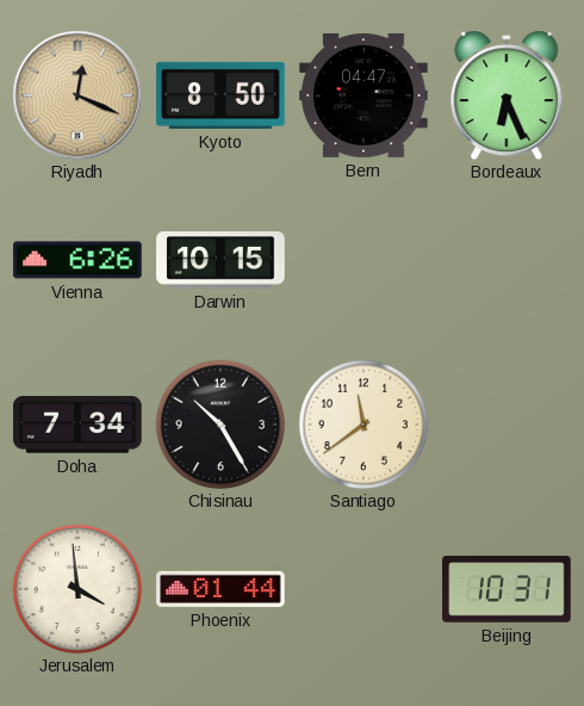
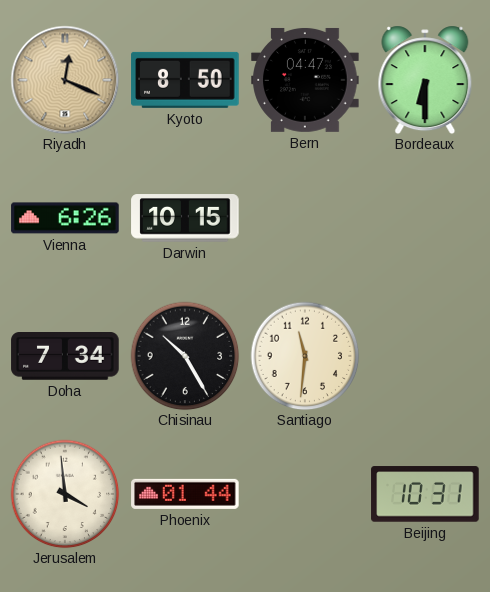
Bordeaux: 6:26 -> 6:30
Santiago: 11:39 -> 11:31
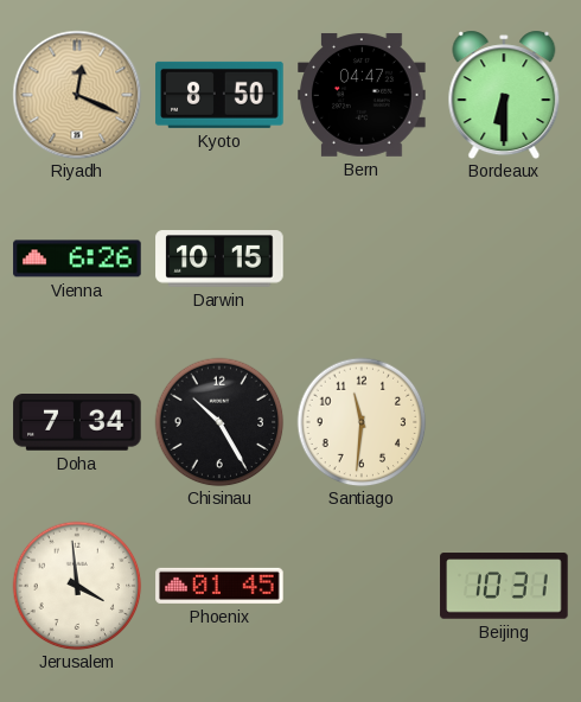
Phoenix: 01:44 -> 01:45
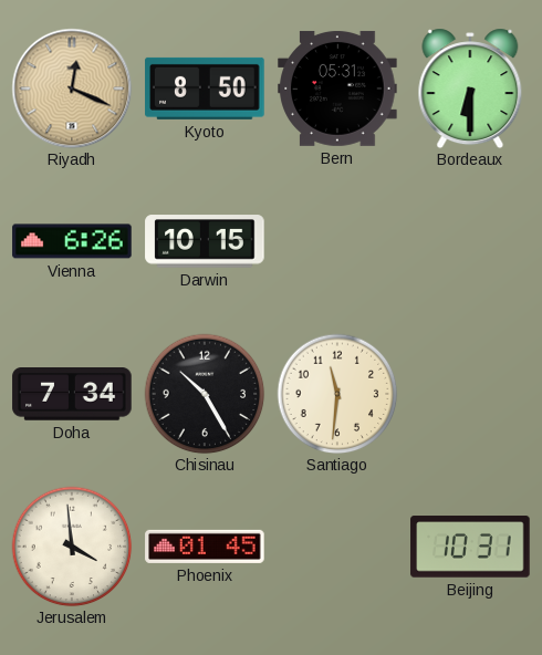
Bern: 04:47 -> 05:31
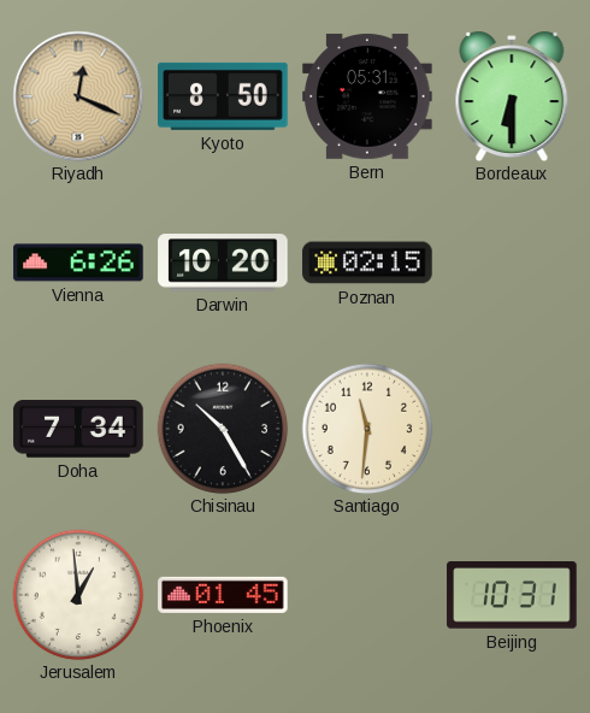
Darwin: 10:15 -> 10:20
Poznan: none -> 02:15
Jerusalem: 3:59 -> 12:59
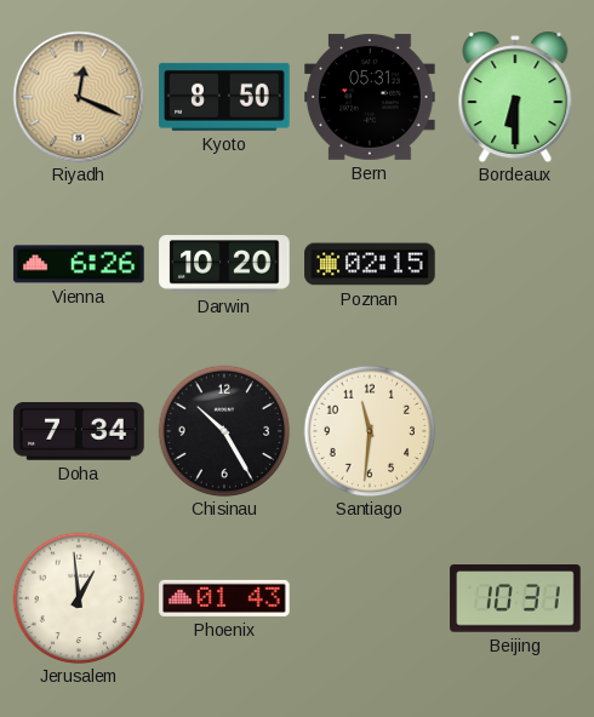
Phoenix: 01:45 -> 01:43
